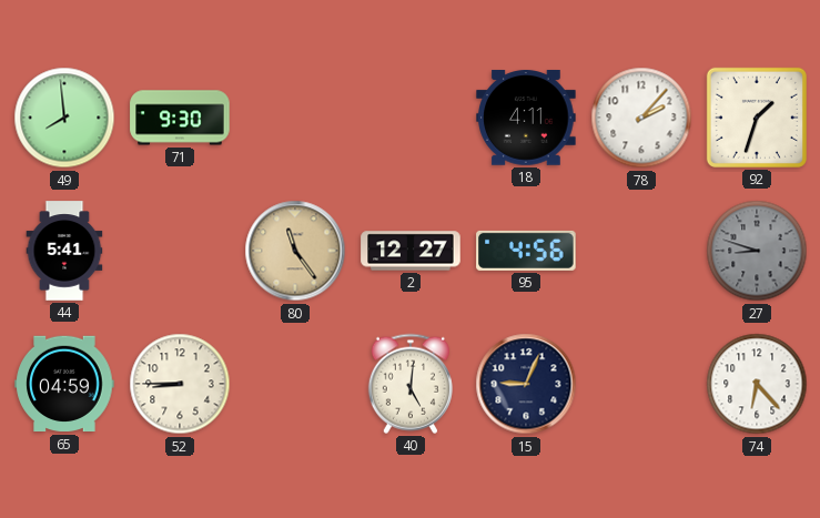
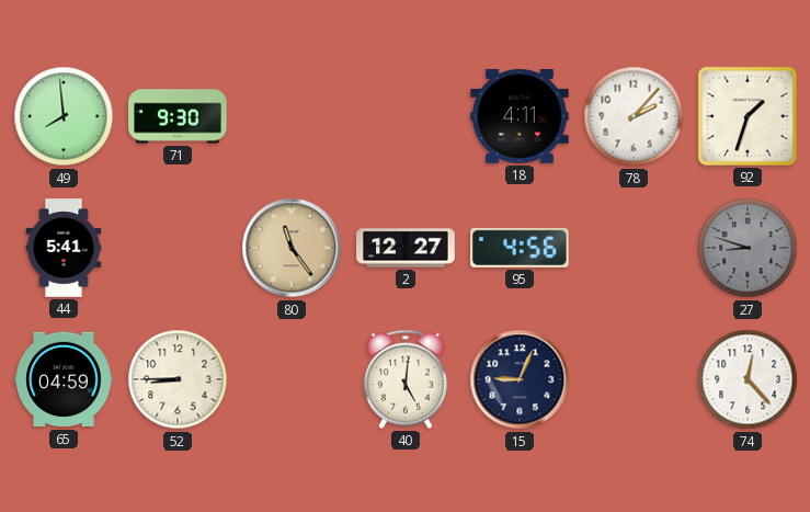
74: 6:23 -> 12:23
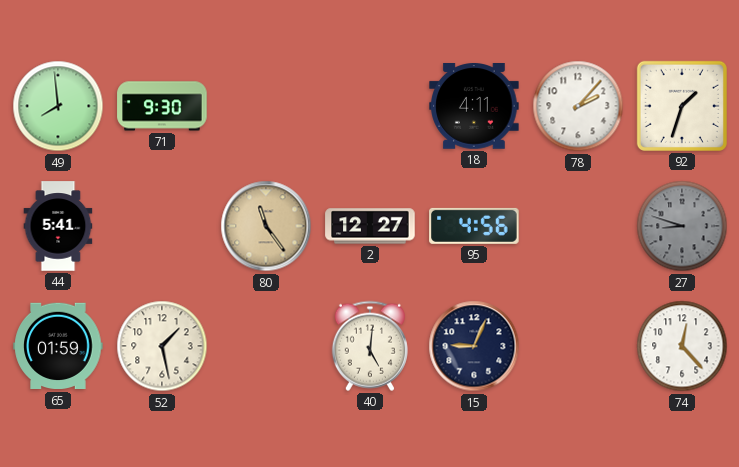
65: 04:59 -> 01:59
52: 8:45 -> 1:28
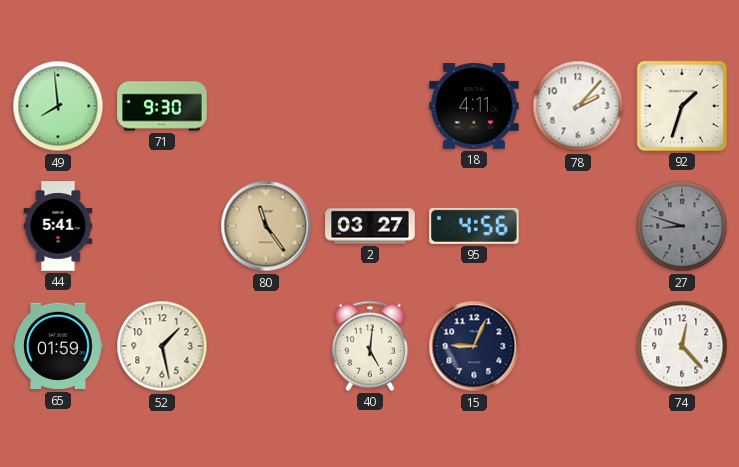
2: 12:27 -> 03:27
